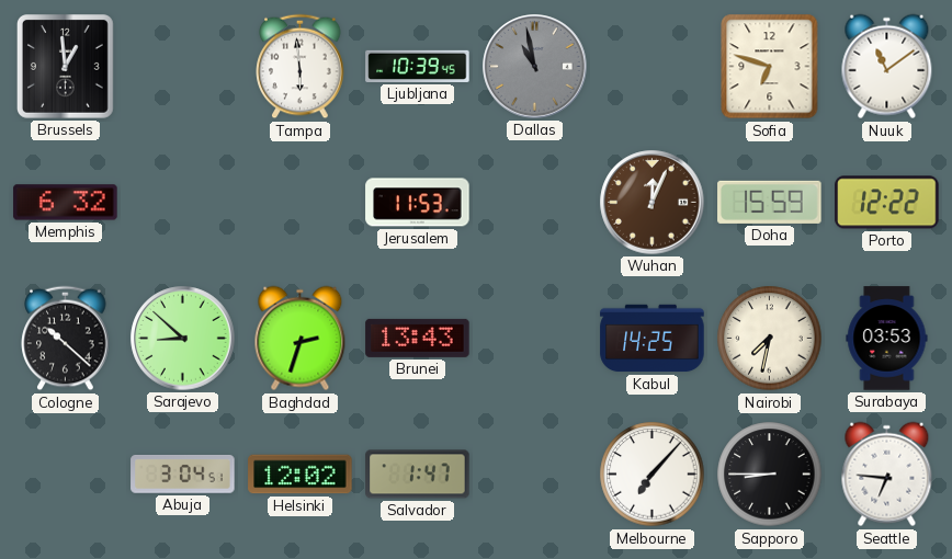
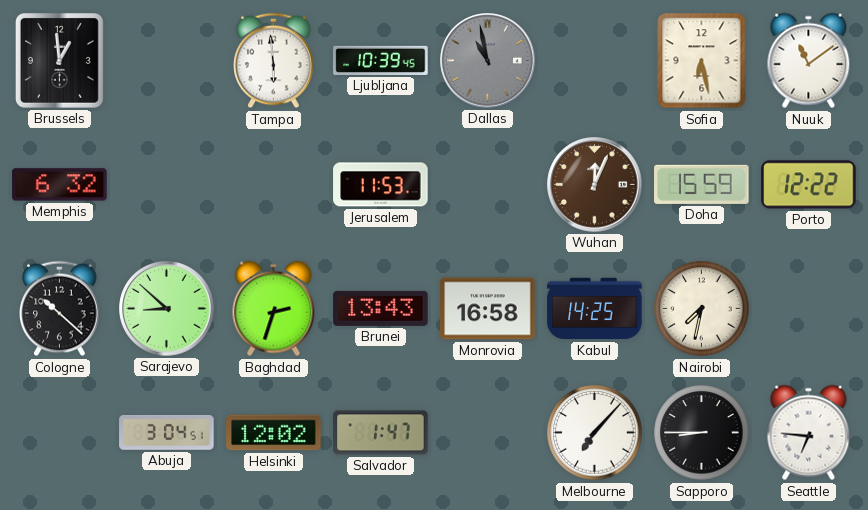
Sofia: 6:48 -> 6:28
Monrovia: none -> 16:58
Surabaya: 03:53 -> none
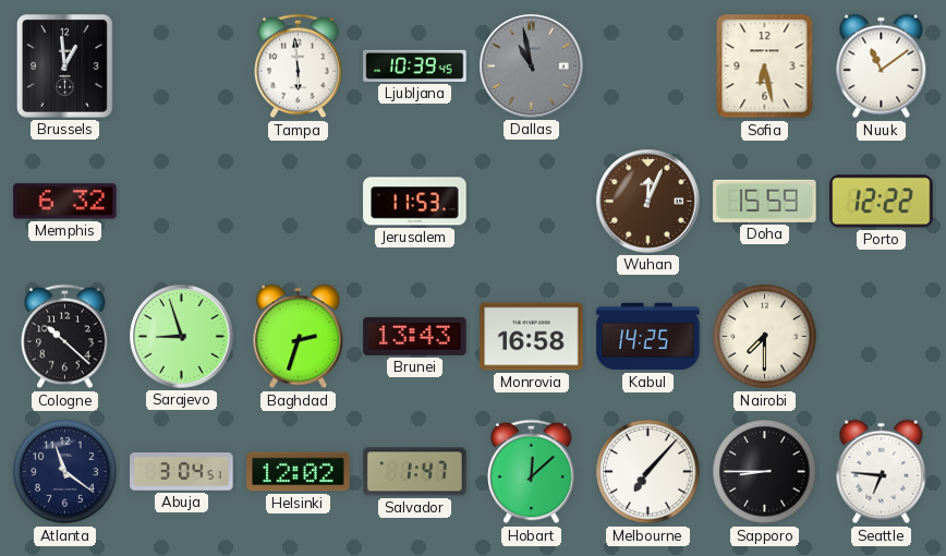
Sarajevo: 8:52 -> 8:57
Nairobi: 7:32 -> 7:30
Atlanta: none -> 11:21
Hobart: none -> 12:08
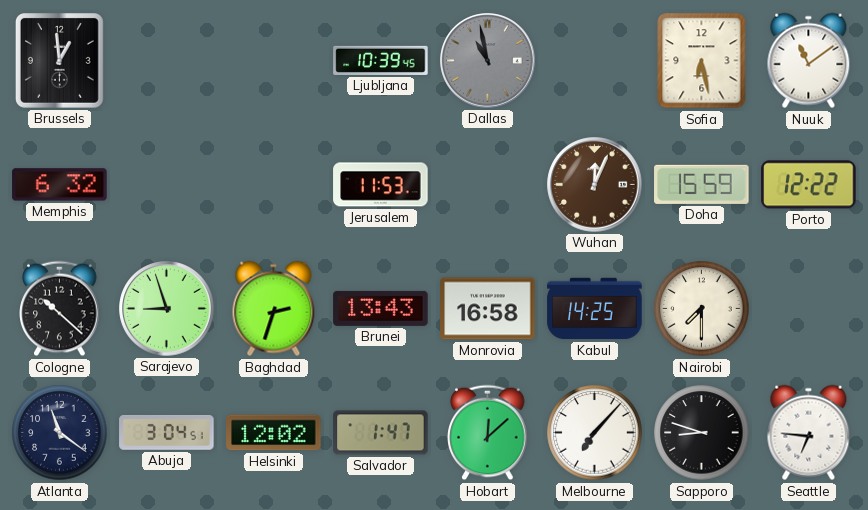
Tampa: 5:59 -> none
Sapporo: 8:45 -> 8:48
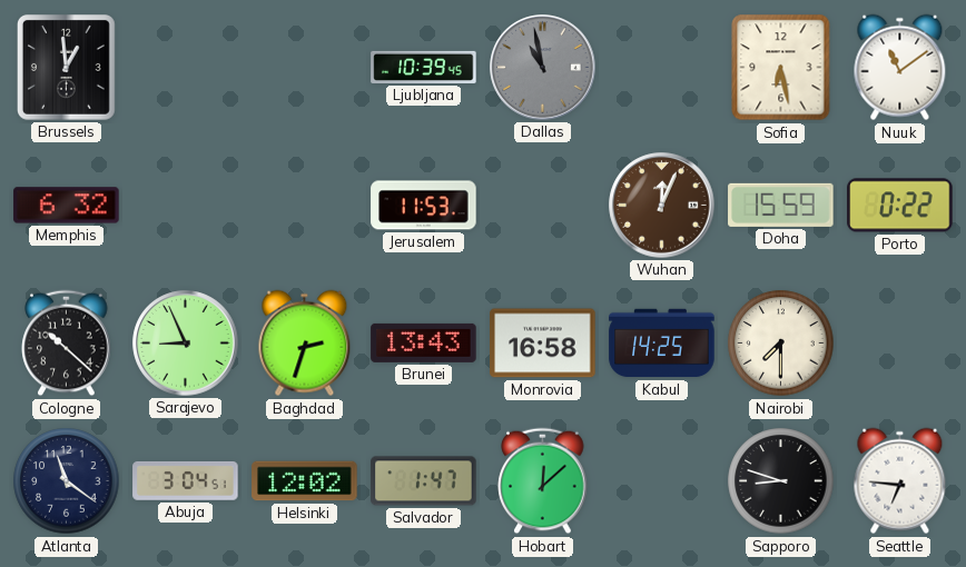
Porto: 12:22 -> 0:22
Sarajevo: 8:57 -> 8:56
Melbourne: 7:07 -> none
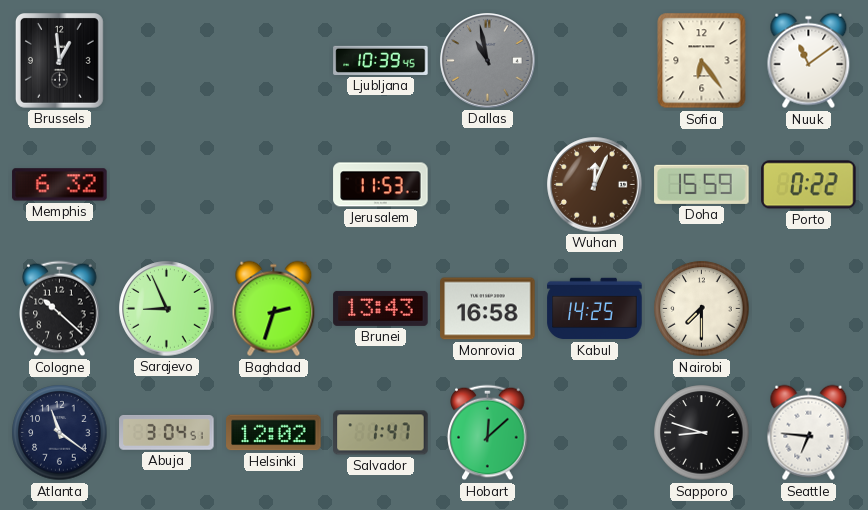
Sofia: 6:28 -> 6:24
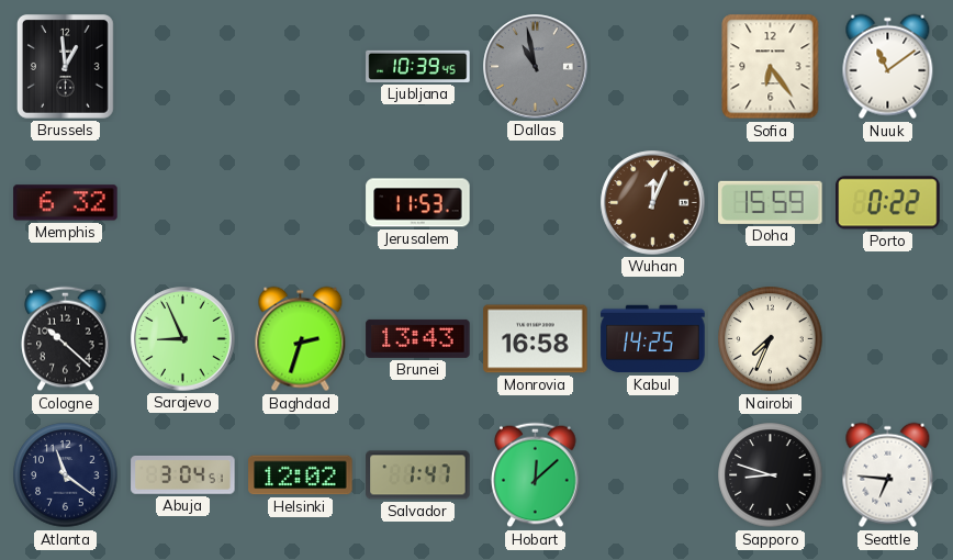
Nairobi: 7:30 -> 7:34
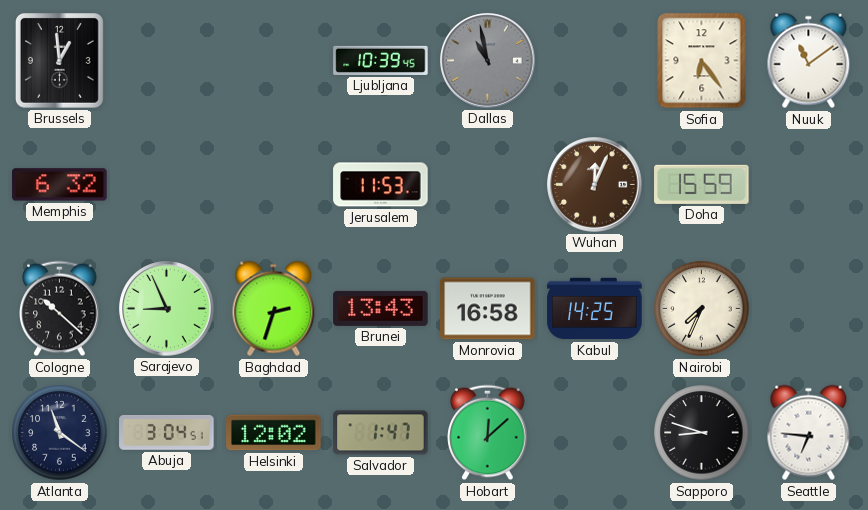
Porto: 0:22 -> none
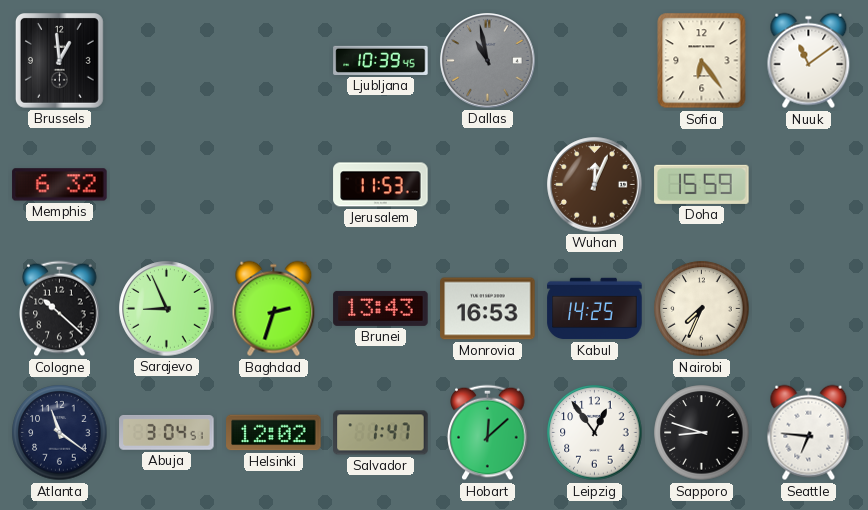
Monrovia: 16:58 -> 16:53
Leipzig: none -> 12:54
